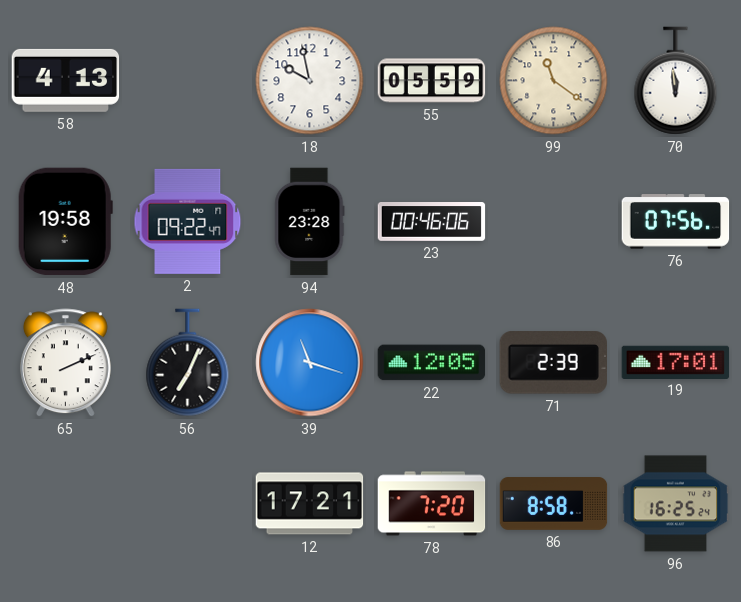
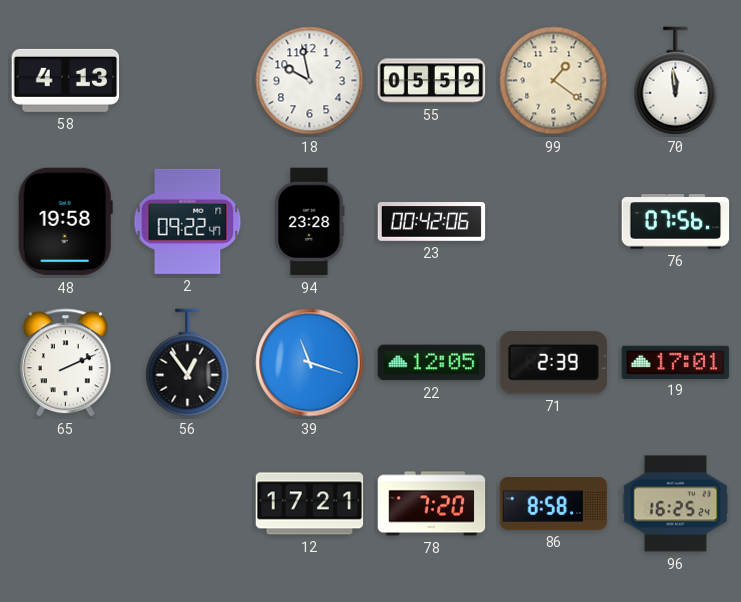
99: 11:21 -> 1:21
23: 00:46 -> 00:42
56: 7:04 -> 12:54
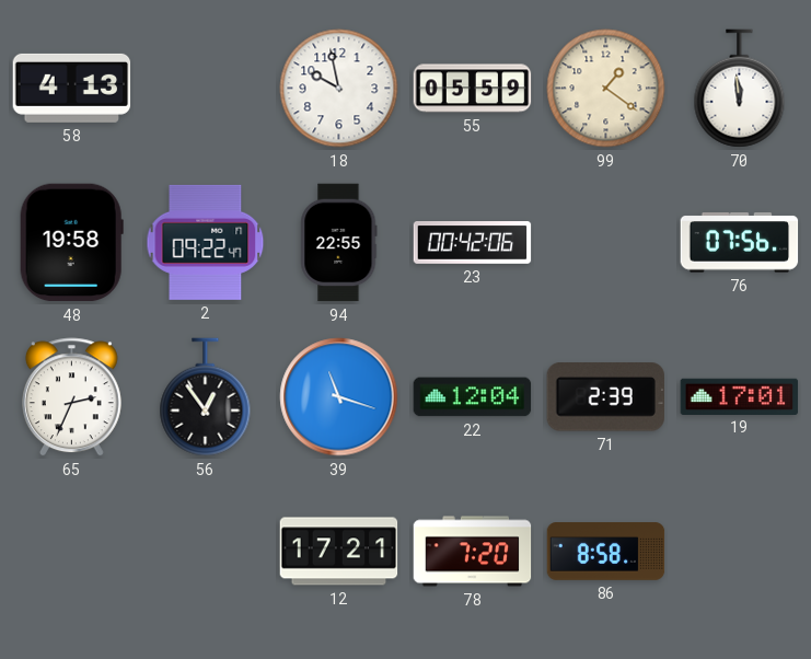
94: 23:28 -> 22:55
65: 2:11 -> 2:34
22: 12:05 -> 12:04
96: 16:25 -> none
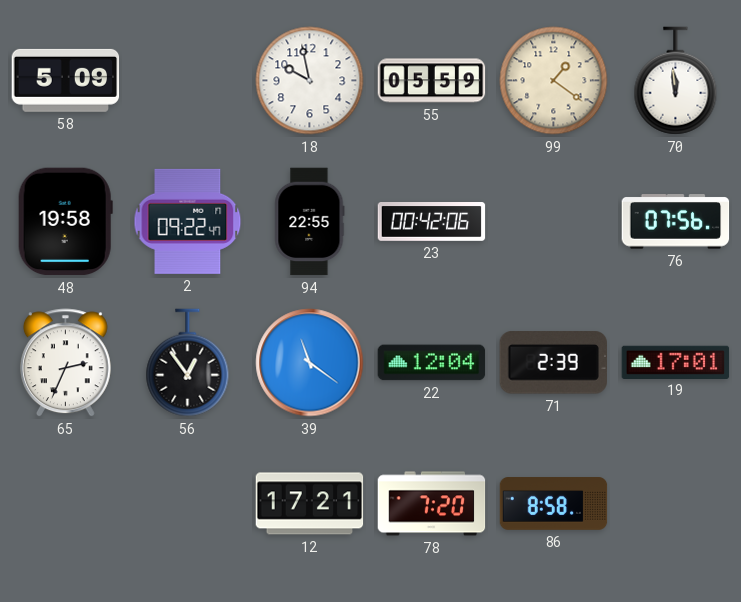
58: 4:13 -> 5:09
39: 11:18 -> 11:21
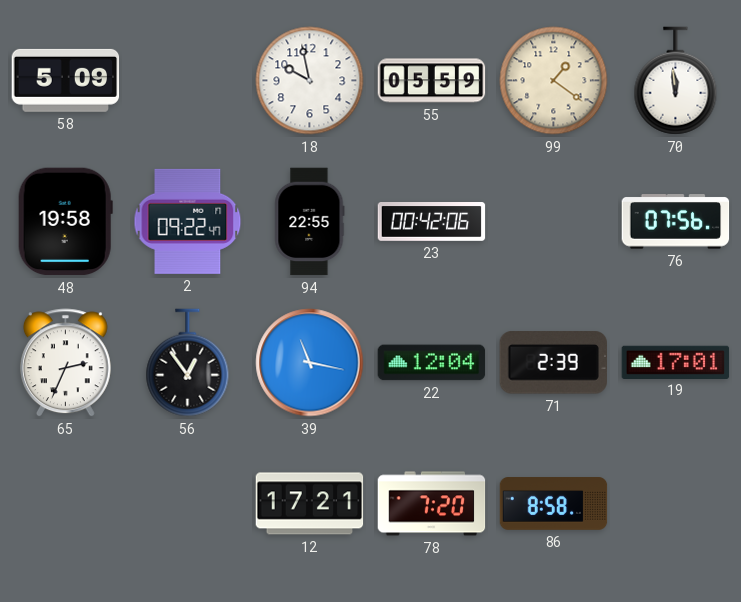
39: 11:21 -> 11:17
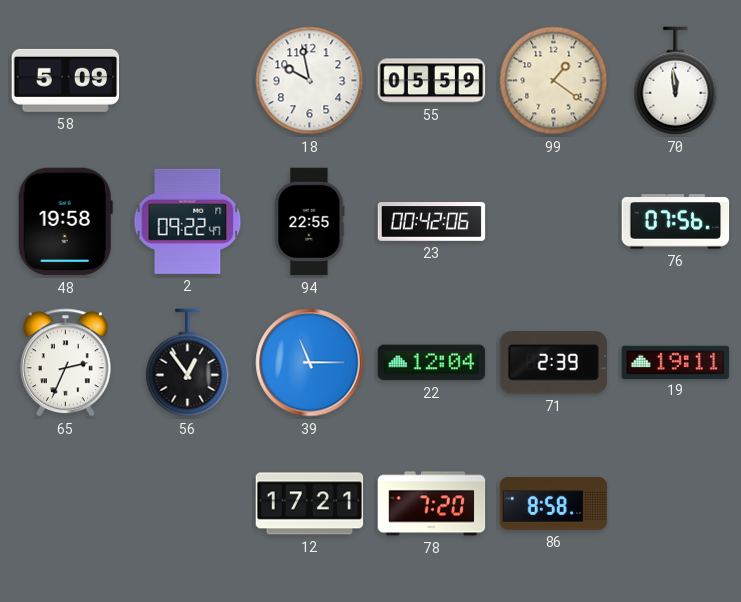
39: 11:17 -> 11:15
19: 17:01 -> 19:11
